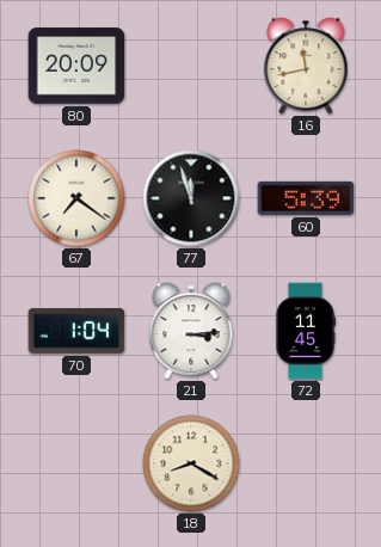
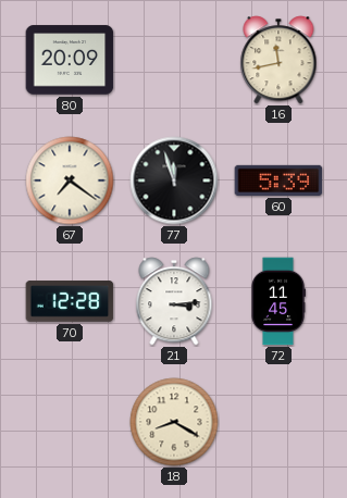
70: 1:04 -> 12:28
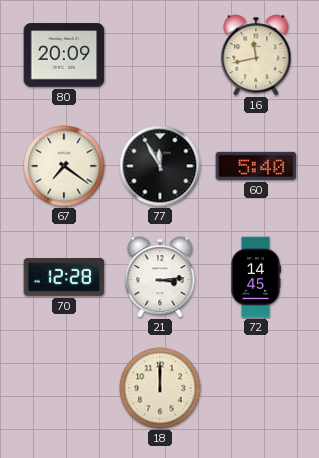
77: 11:57 -> 11:55
60: 5:39 -> 5:40
72: 11:45 -> 14:45
18: 8:20 -> 12:00
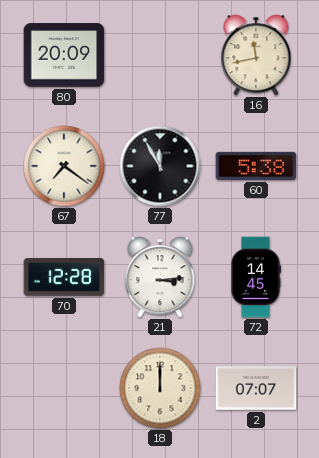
60: 5:40 -> 5:38
2: none -> 07:07
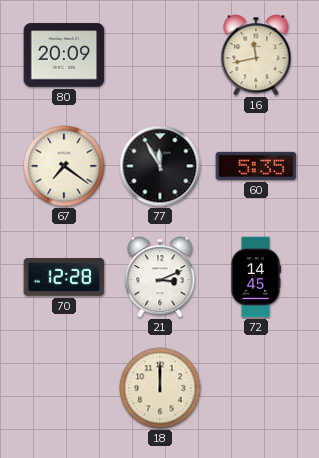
60: 5:38 -> 5:35
21: 3:14 -> 3:11
2: 07:07 -> none
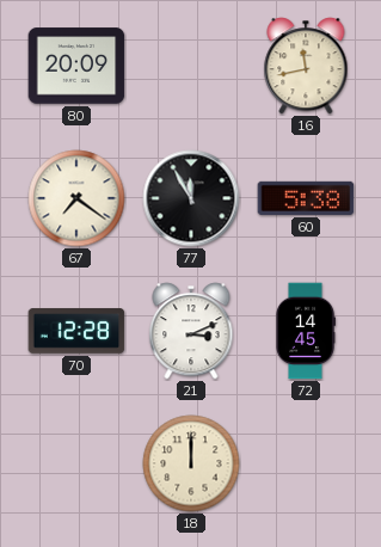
60: 5:35 -> 5:38
